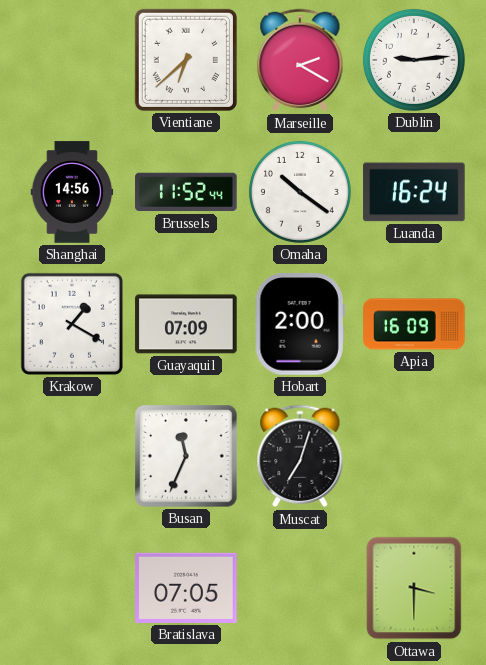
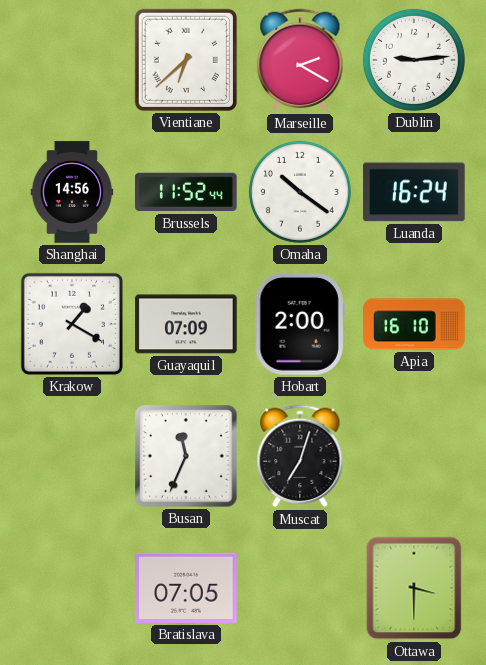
Apia: 16:09 -> 16:10
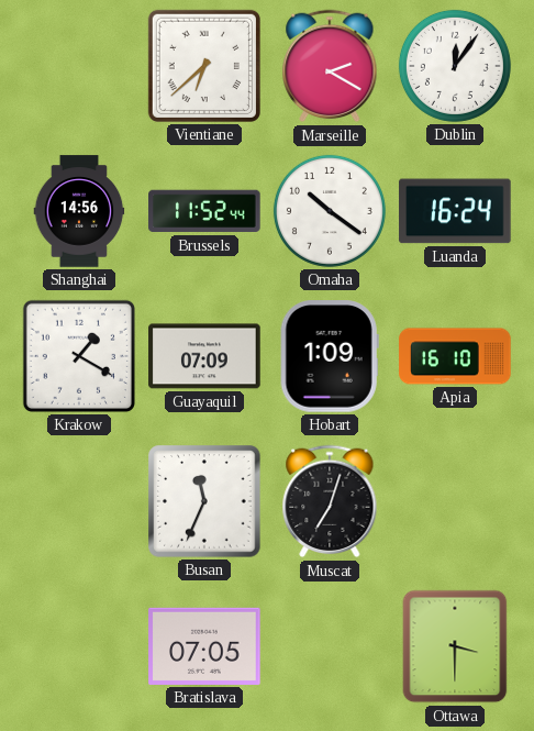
Dublin: 9:14 -> 12:06
Hobart: 2:00 -> 1:09
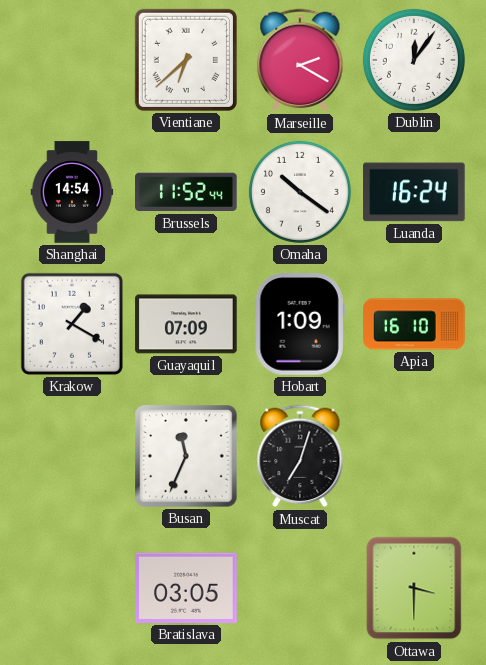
Shanghai: 14:56 -> 14:54
Bratislava: 07:05 -> 03:05
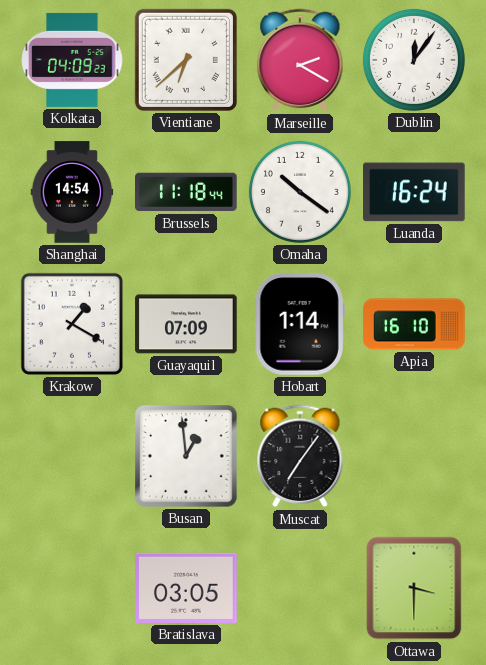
Kolkata: none -> 04:09
Brussels: 11:52 -> 11:18
Hobart: 1:09 -> 1:14
Busan: 11:34 -> 12:59
Muscat: 7:03 -> 7:06
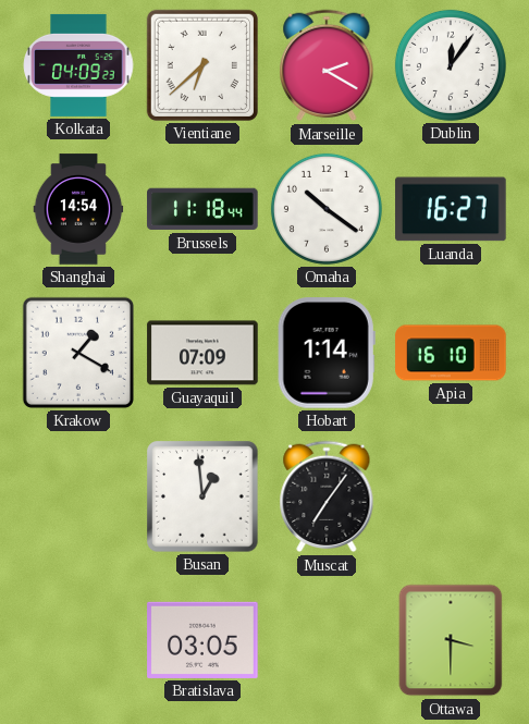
Luanda: 16:24 -> 16:27
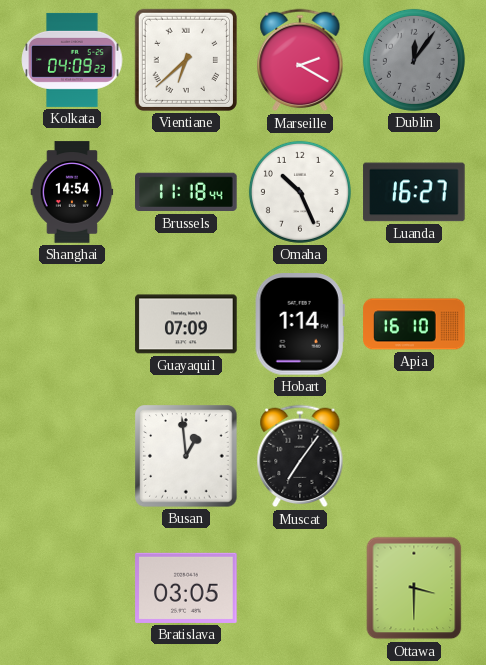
Dublin dial: white -> grey
Omaha: 10:21 -> 10:26
Krakow: 1:20 -> none
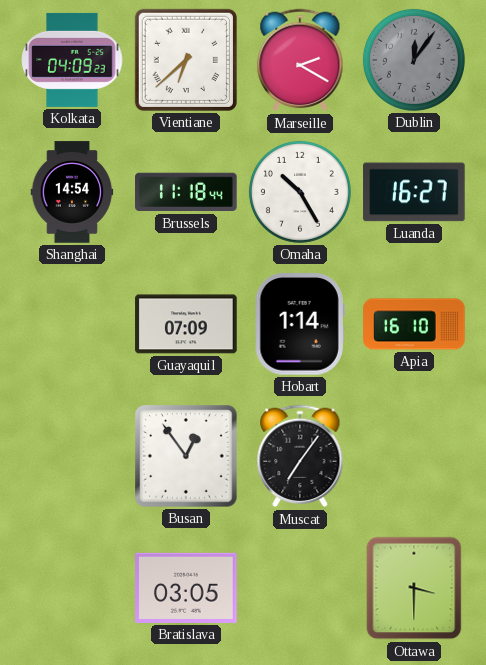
Omaha: 10:26 -> 10:25
Busan: 12:59 -> 12:54
